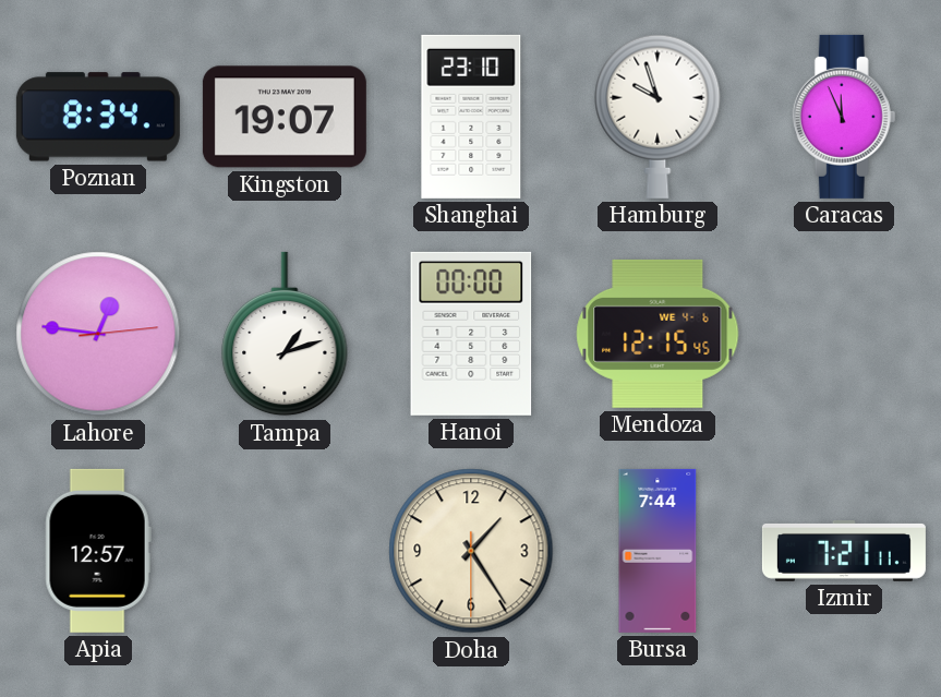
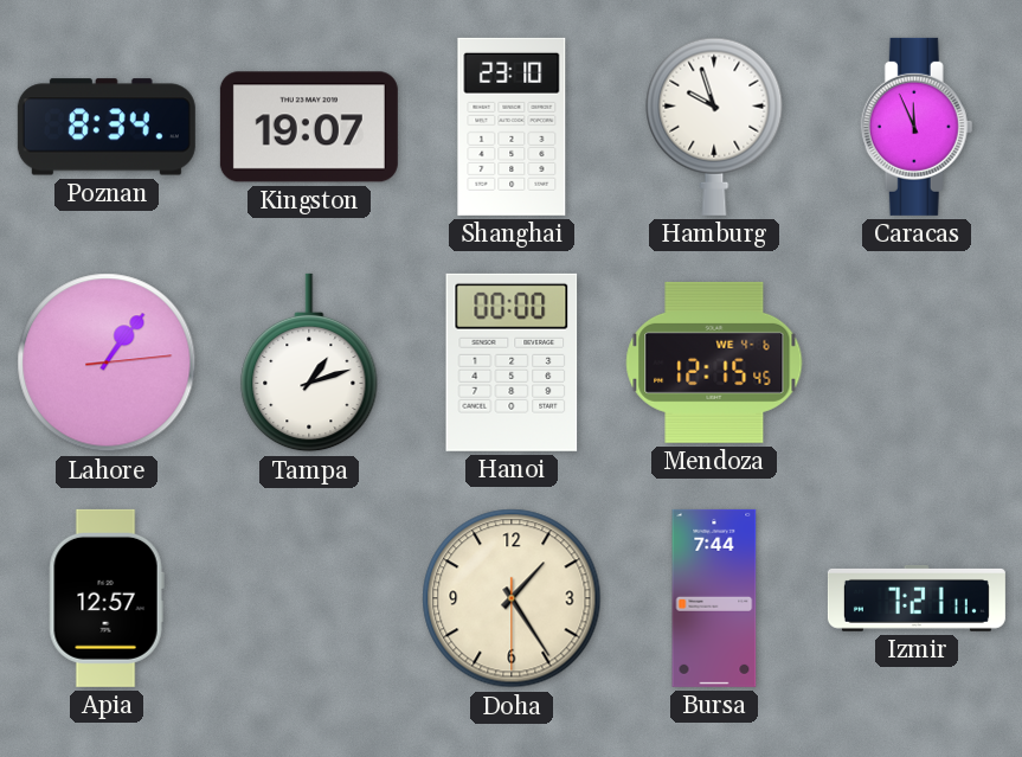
Lahore: 12:46 -> 1:06
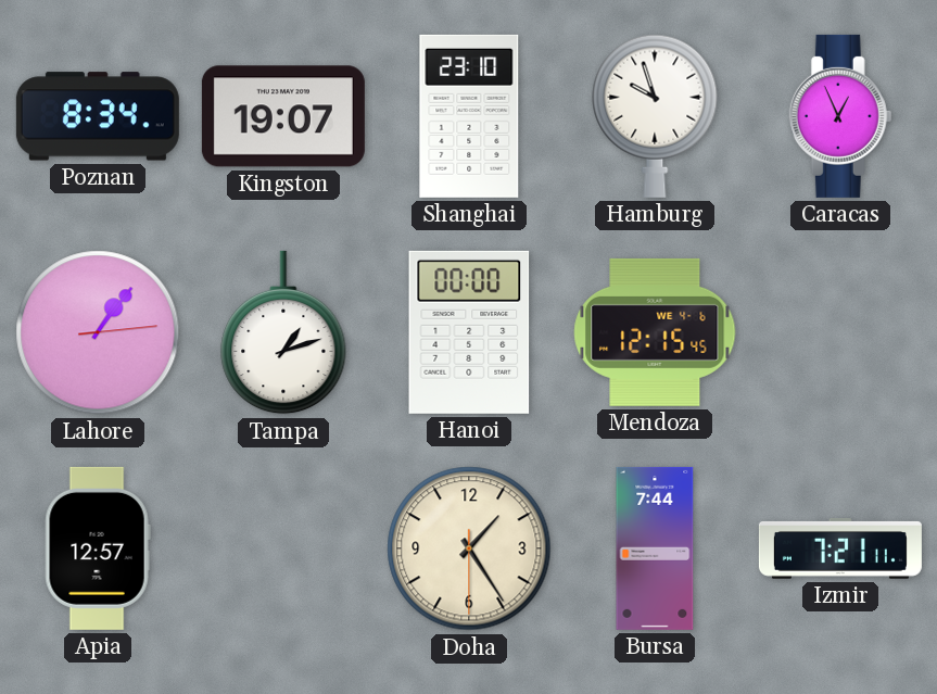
Caracas: 11:56 -> 12:56
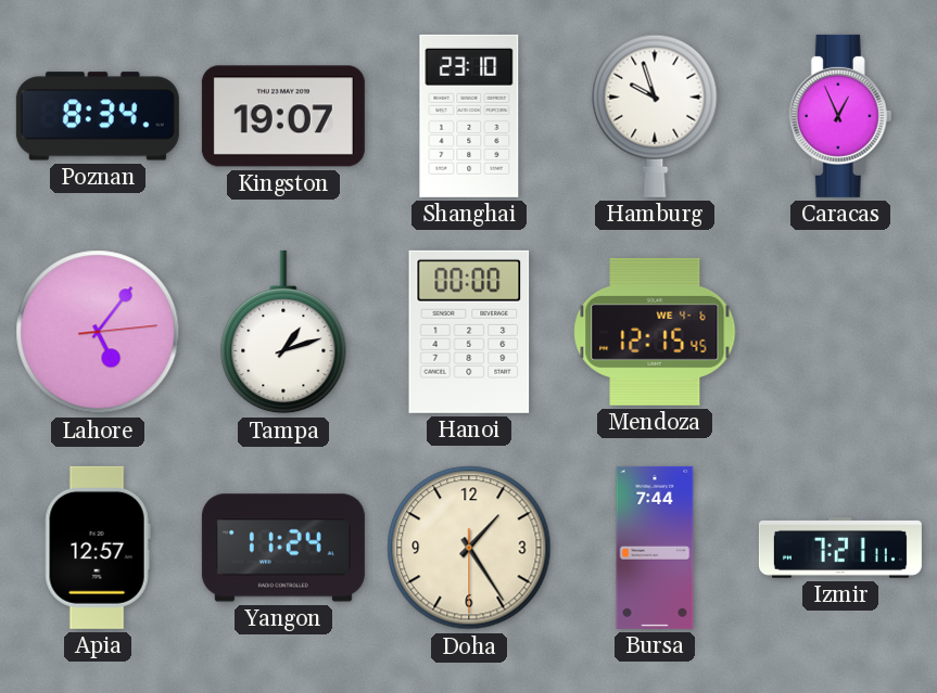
Lahore: 1:06 -> 5:06
Yangon: none -> 11:24
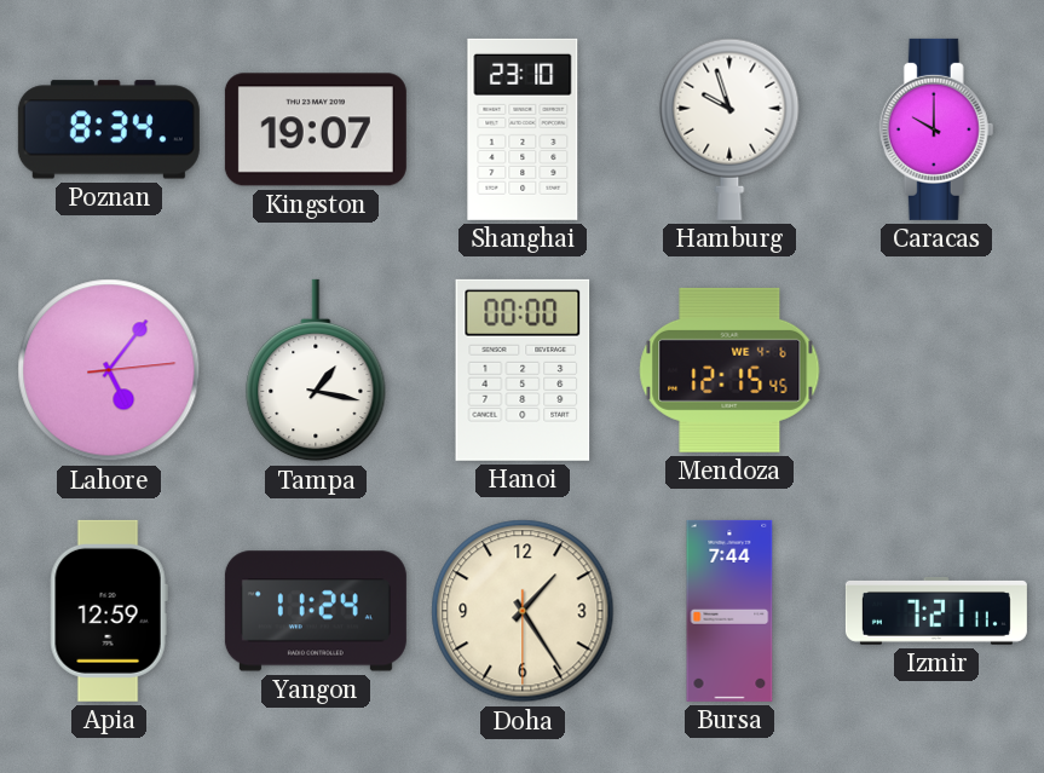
Caracas: 12:56 -> 10:00
Tampa: 1:12 -> 1:17
Apia: 12:57 -> 12:59
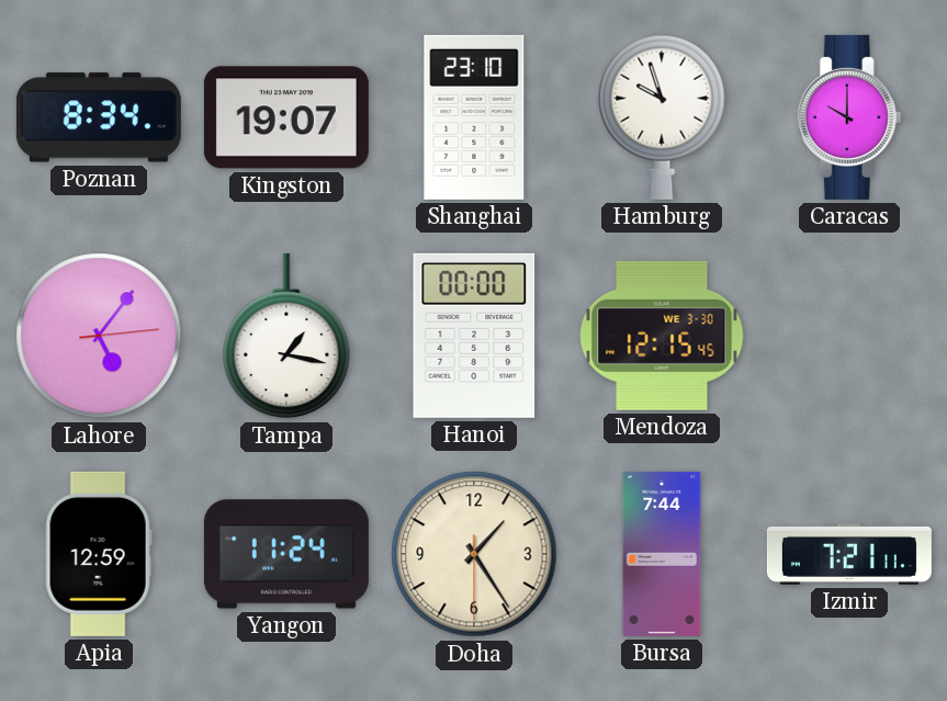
Mendoza date: WE 4-6 -> WE 3-30
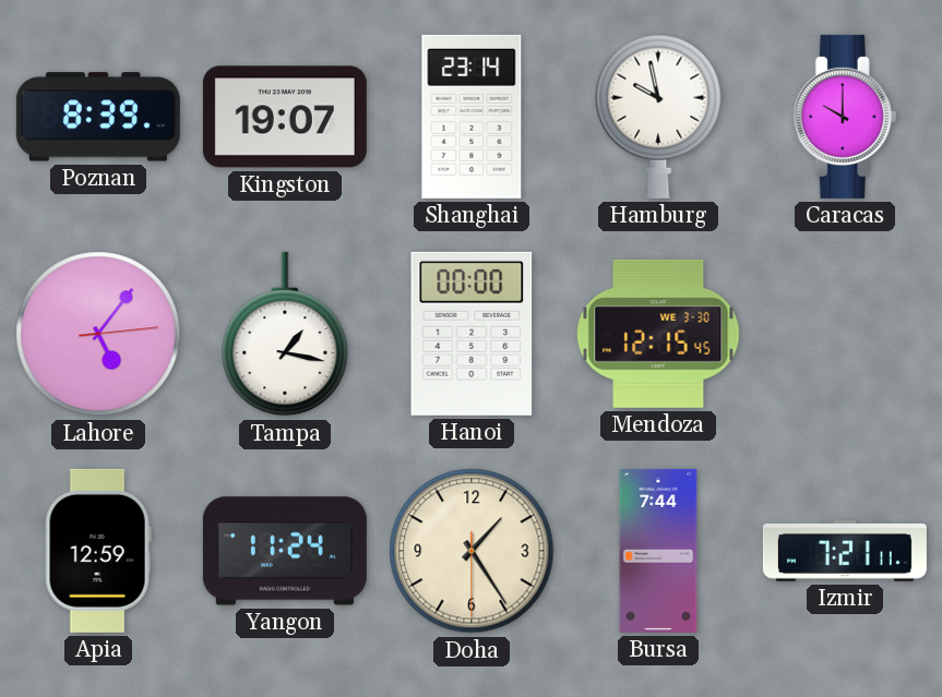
Poznan: 8:34 -> 8:39
Shanghai: 23:10 -> 23:14
Hamburg: 9:57 -> 9:58
